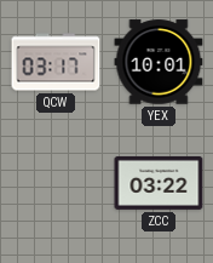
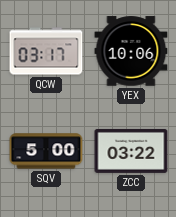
YEX: 10:01 -> 10:06
SQV: none -> 5:00
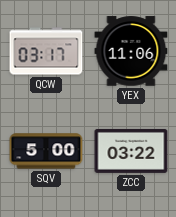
YEX: 10:06 -> 11:06
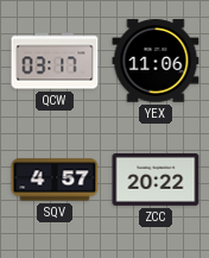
SQV: 5:00 -> 4:57
ZCC: 03:22 -> 20:22
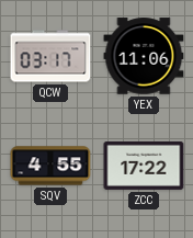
SQV: 4:57 -> 4:55
ZCC: 20:22 -> 17:22
